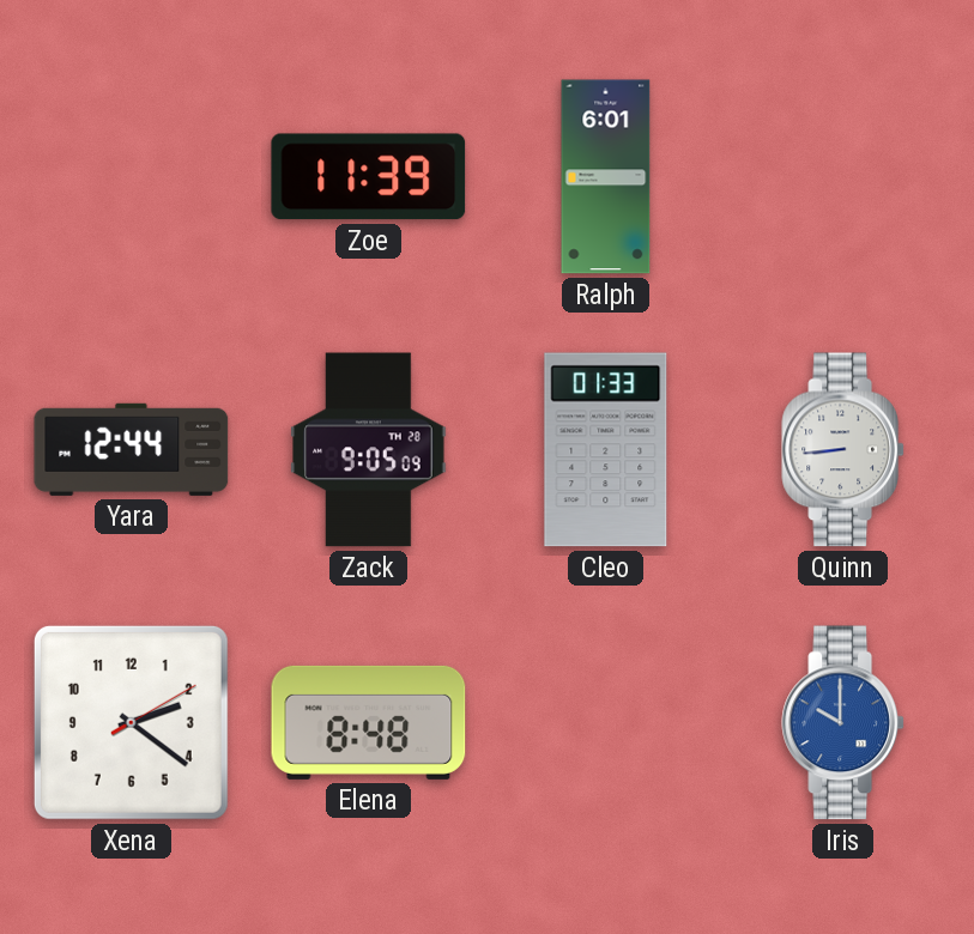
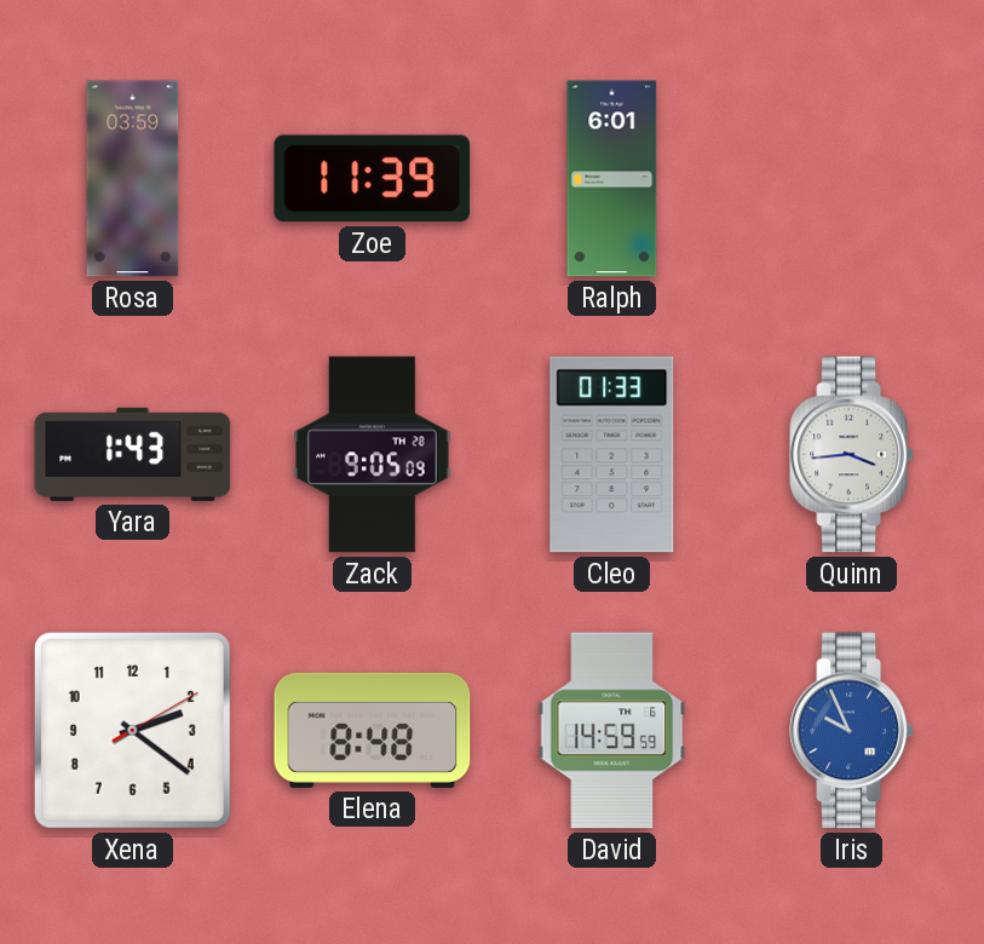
Rosa: none -> 03:59
Yara: 12:44 -> 1:43
Quinn: 8:44 -> 3:44
David: none -> 14:59
Iris: 10:00 -> 9:56
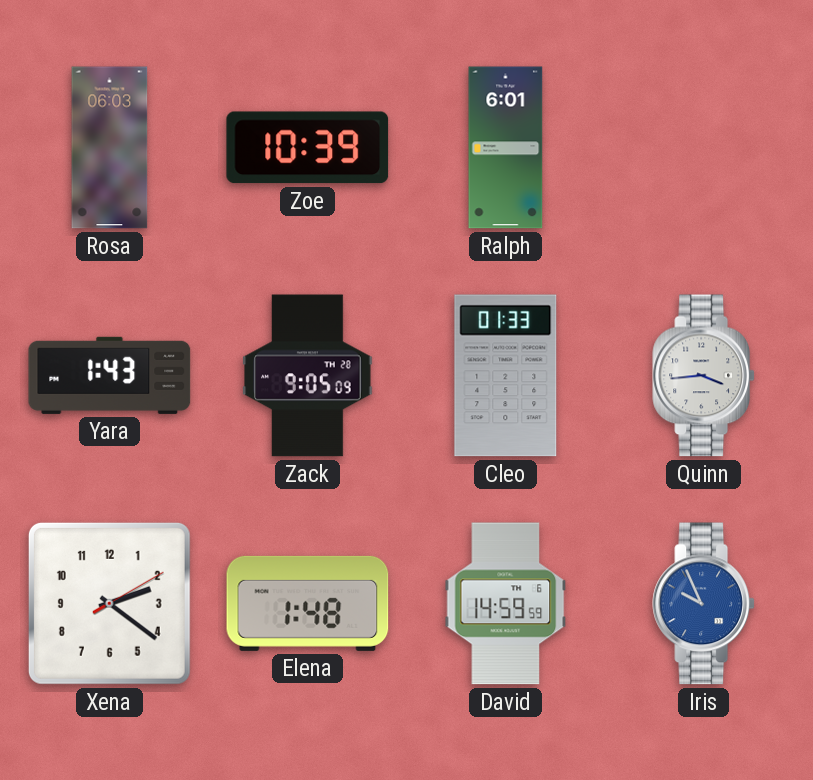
Rosa: 03:59 -> 06:03
Zoe: 11:39 -> 10:39
Elena: 8:48 -> 1:48
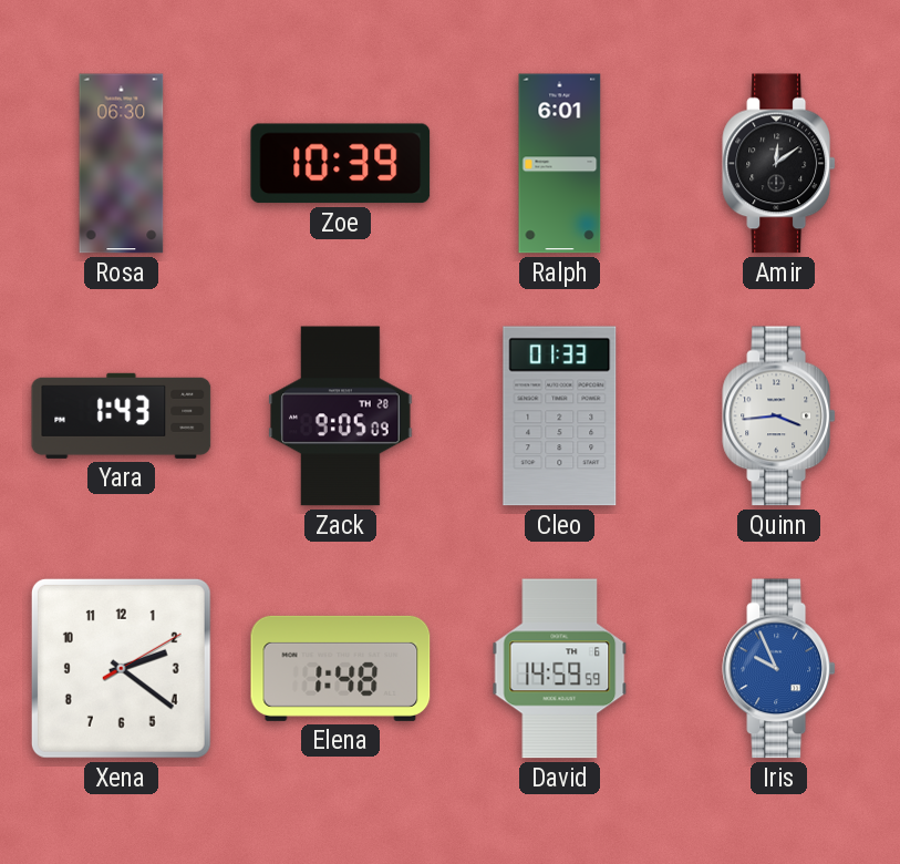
Rosa: 06:03 -> 06:30
Amir: none -> 12:09
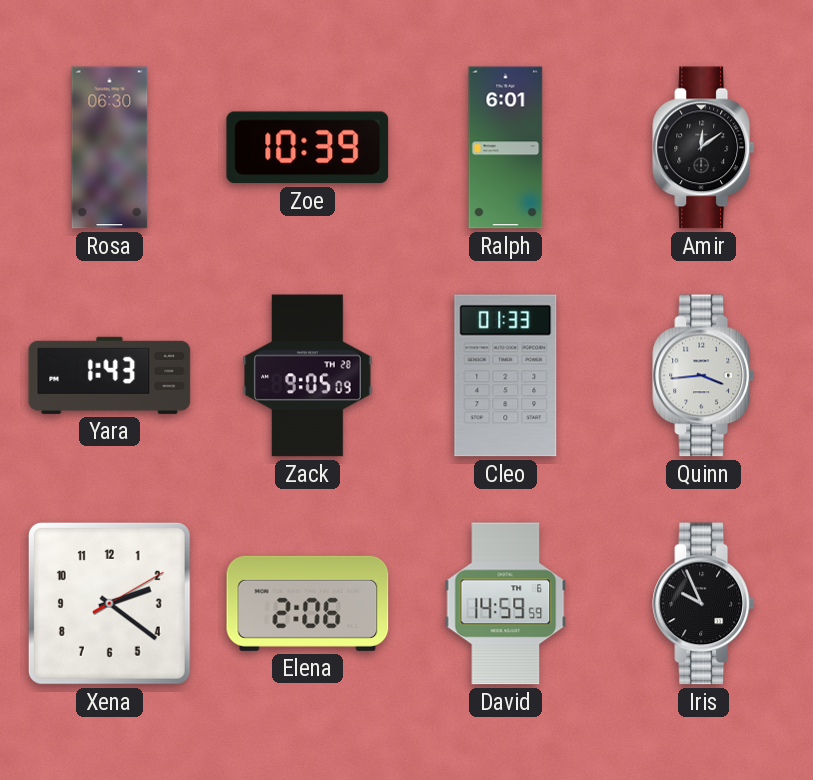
Elena: 1:48 -> 2:06
Iris dial: blue -> black
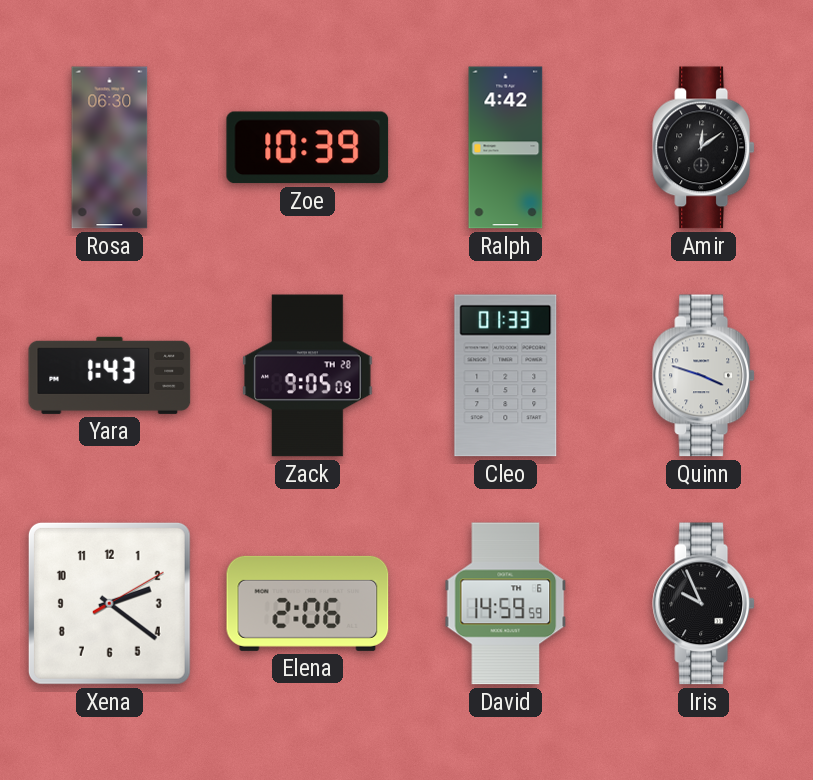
Ralph: 6:01 -> 4:42
Quinn: 3:44 -> 3:48
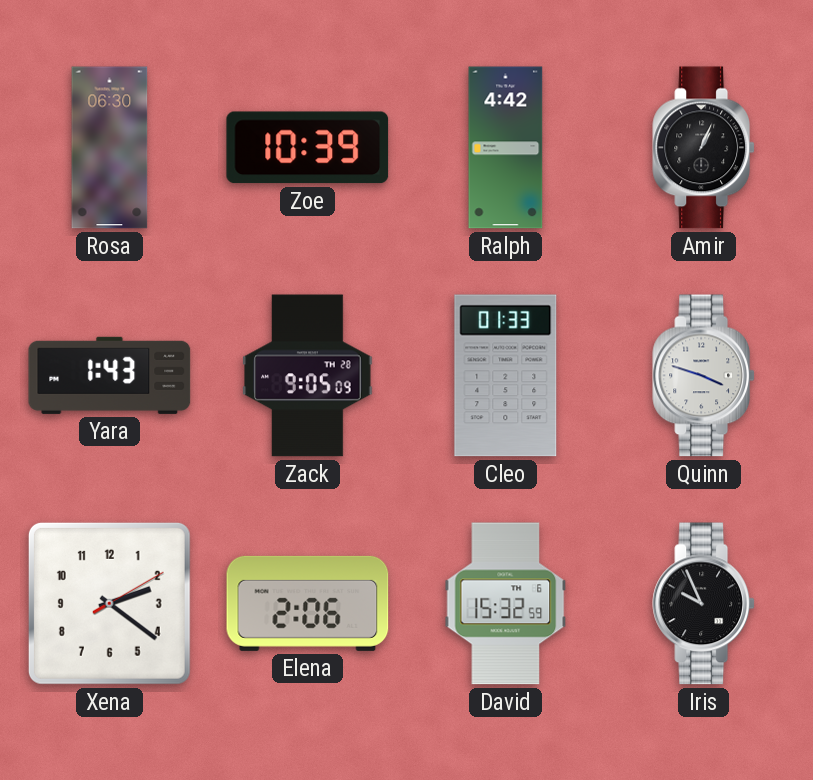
Amir: 12:09 -> 1:04
David: 14:59 -> 15:32
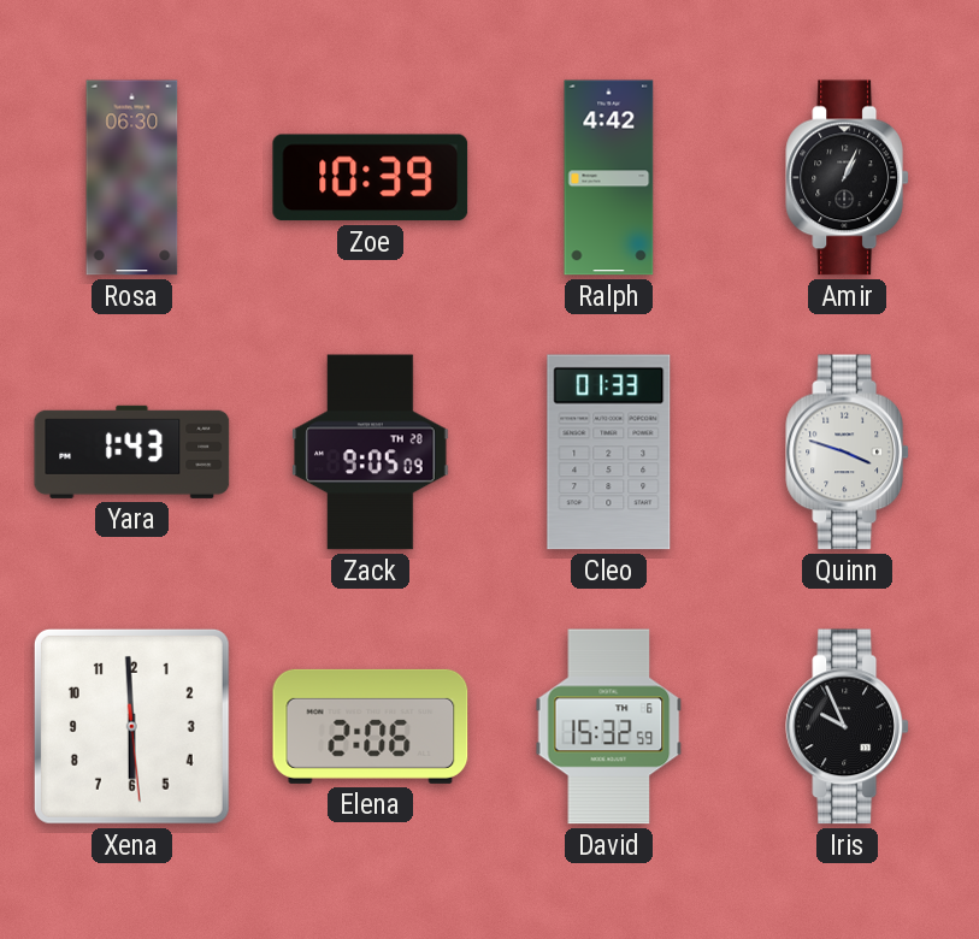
Xena: 2:21 -> 5:59
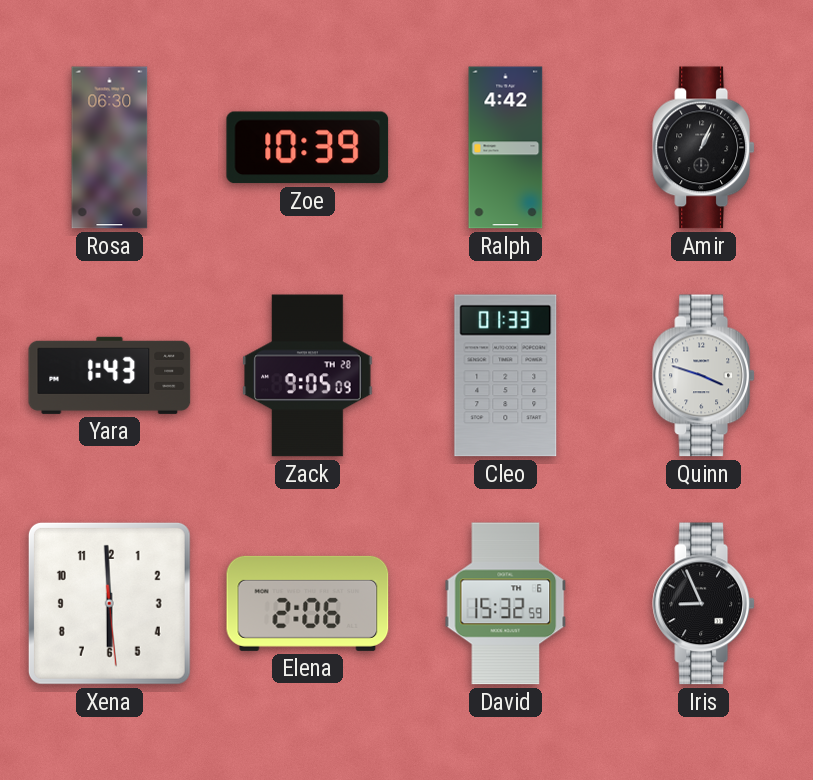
Iris: 9:56 -> 8:56
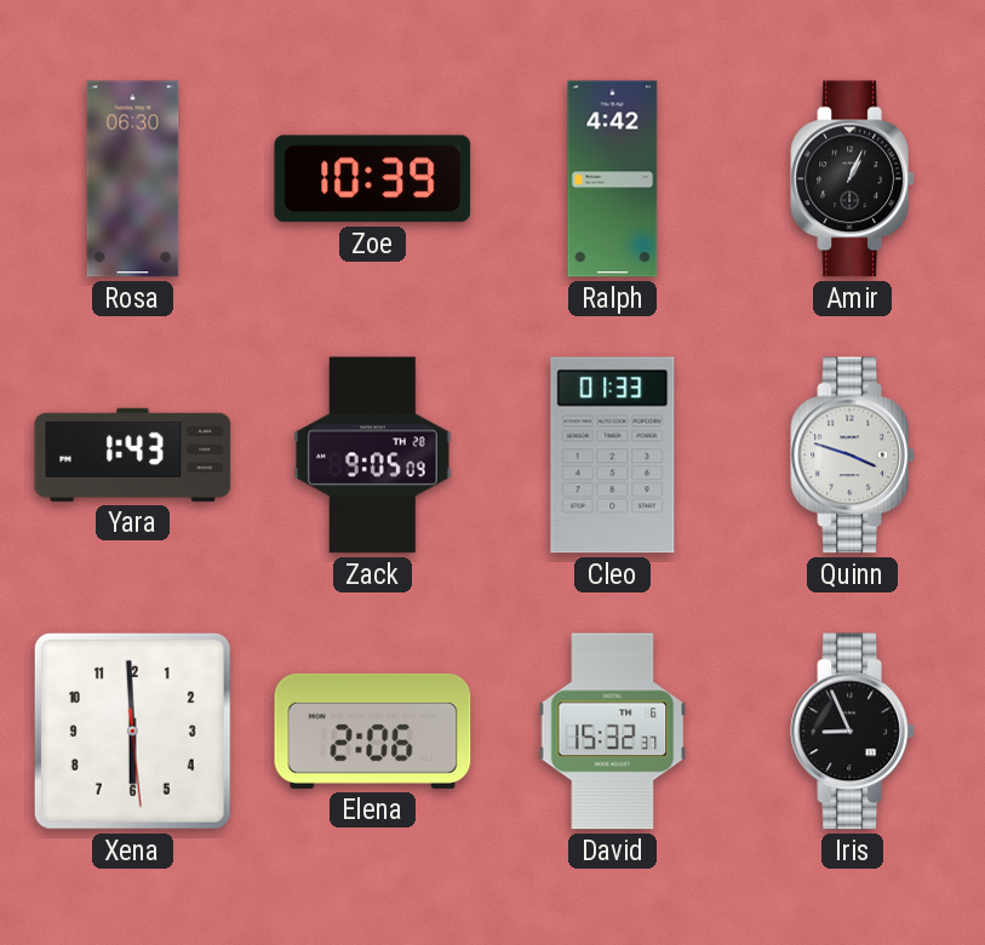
David: 15:32:59 -> 15:32:37
